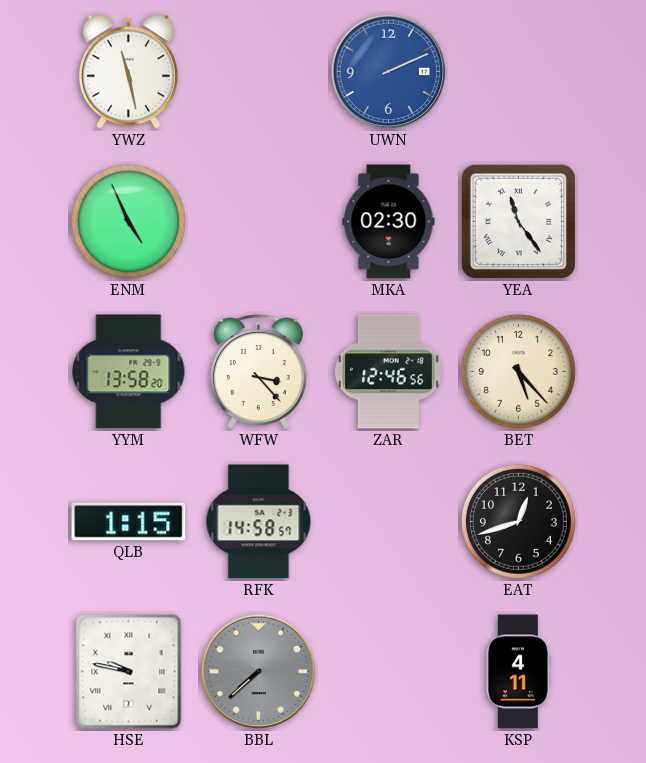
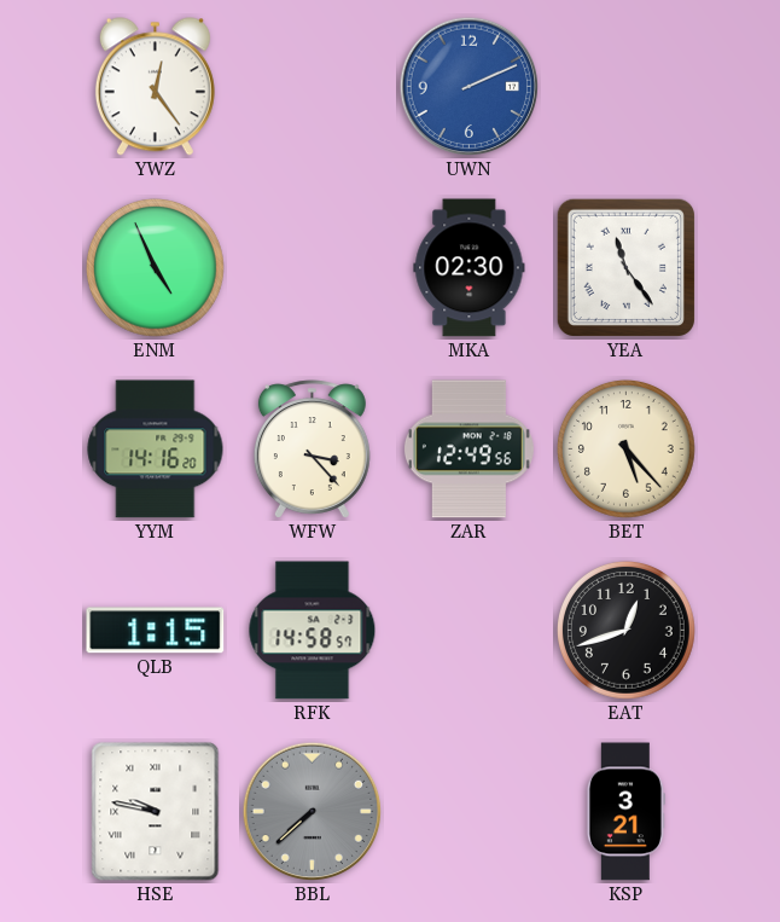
YWZ: 11:28 -> 12:24
YYM: 13:58 -> 14:16
ZAR: 12:46 -> 12:49
KSP: 4:11 -> 3:21
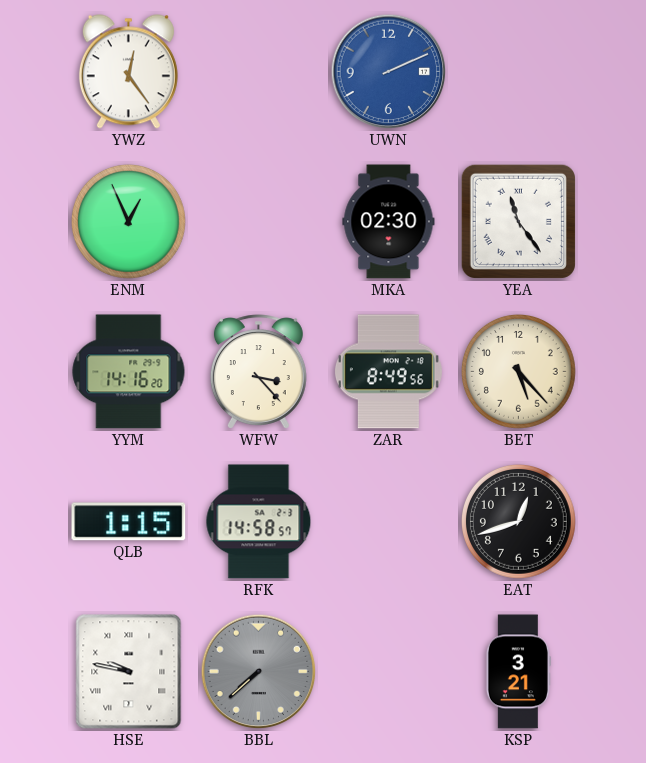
ENM: 4:56 -> 12:56
ZAR: 12:49 -> 8:49
